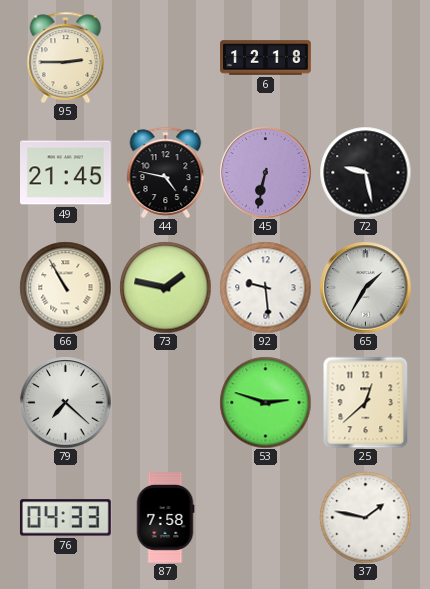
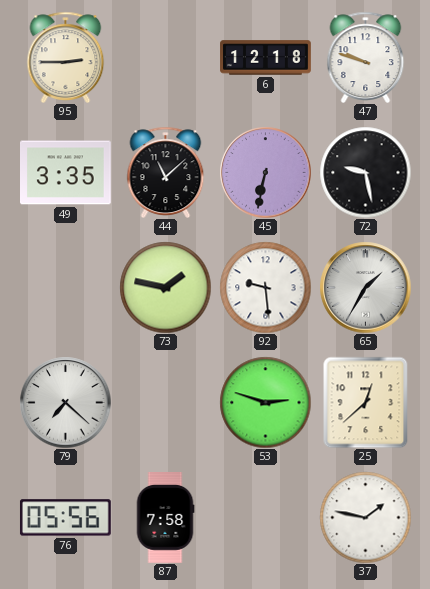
47: none -> 9:48
49: 21:45 -> 3:35
44: 4:47 -> 11:08
66: 10:55 -> none
76: 04:33 -> 05:56
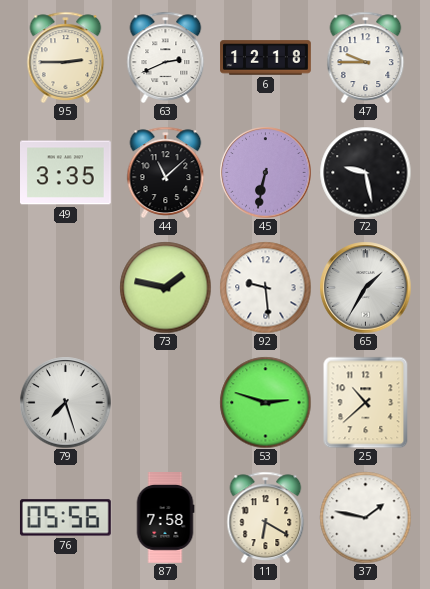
63: none -> 2:41
47: 9:48 -> 9:45
79: 7:22 -> 7:27
25: 12:38 -> 10:38
11: none -> 6:20
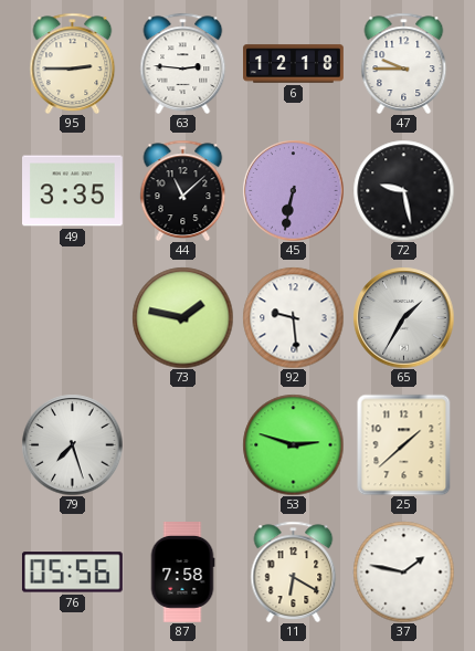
63: 2:41 -> 2:46
25: 10:38 -> 1:38
